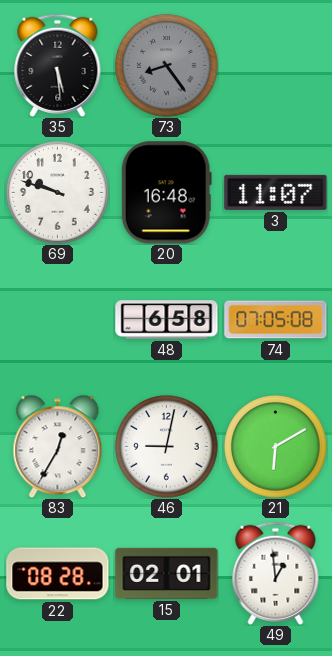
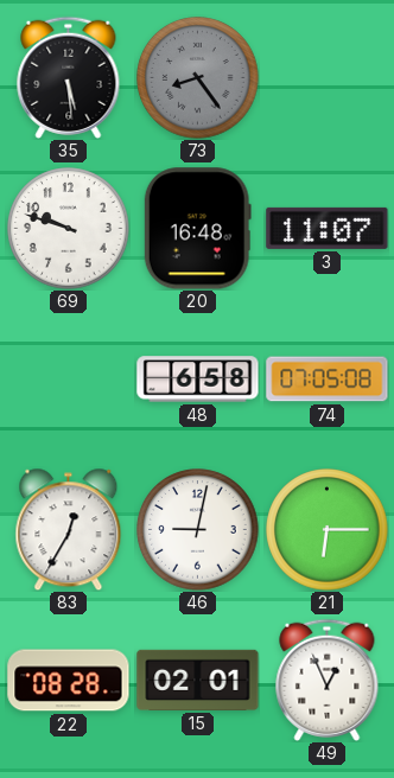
21: 6:10 -> 6:15
49: 12:59 -> 12:56
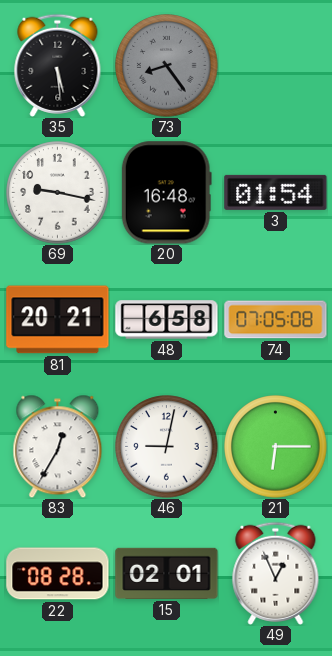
69: 9:48 -> 9:17
3: 11:07 -> 01:54
81: none -> 20:21
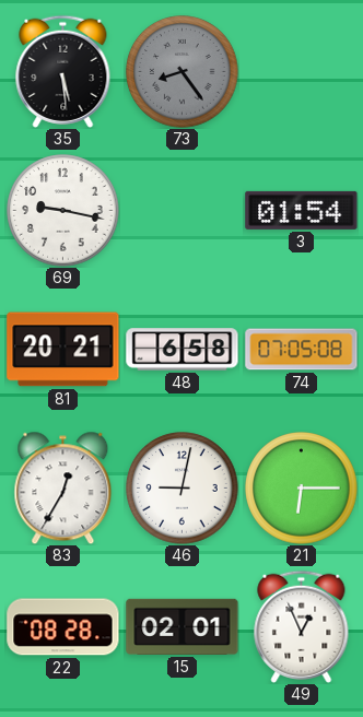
20: 16:48 -> none
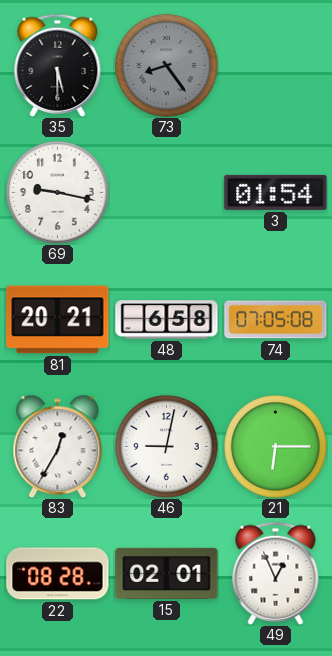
35: 5:29 -> 5:30
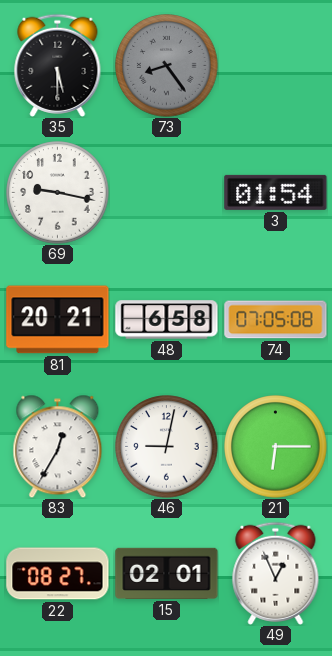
22: 08:28 -> 08:27
